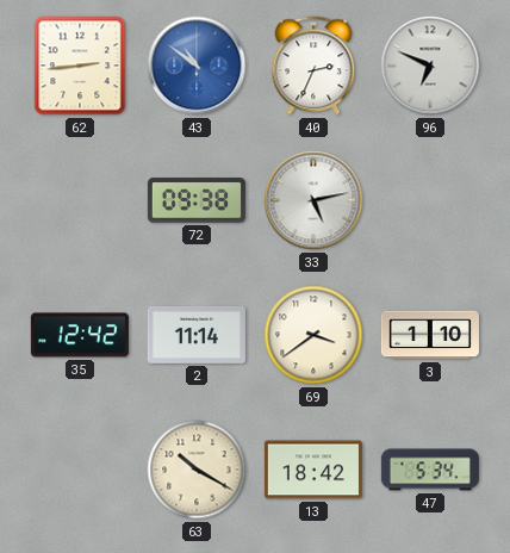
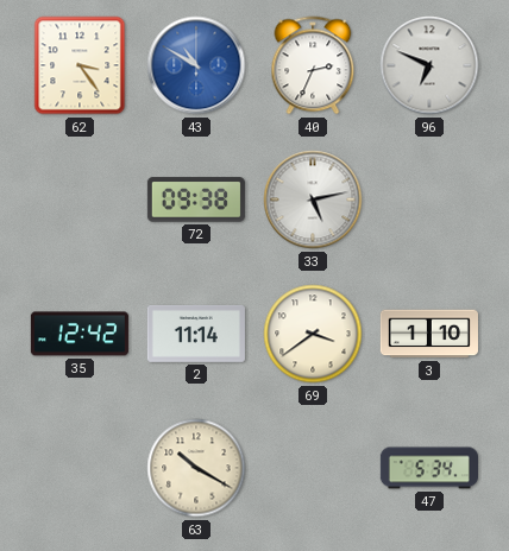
62: 2:44 -> 3:24
43: 10:51 -> 10:50
13: 18:42 -> none
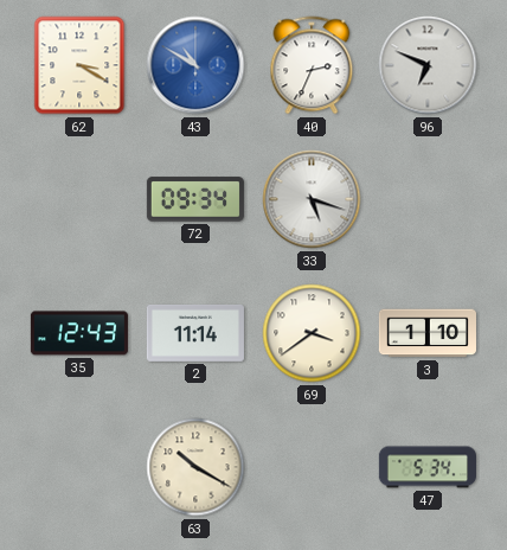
62: 3:24 -> 3:20
72: 09:38 -> 09:34
33: 5:13 -> 5:18
35: 12:42 -> 12:43
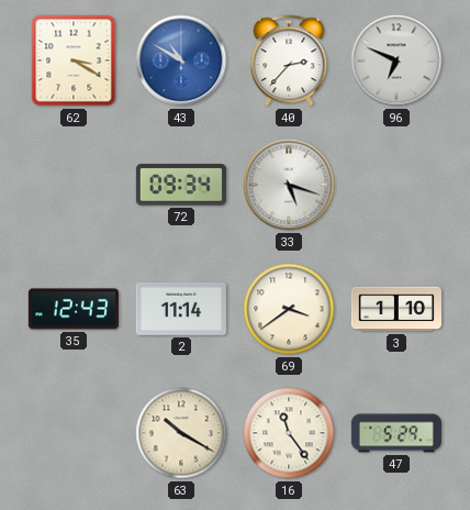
40: 2:34 -> 2:37
16: none -> 11:24
47: 5:34 -> 5:29
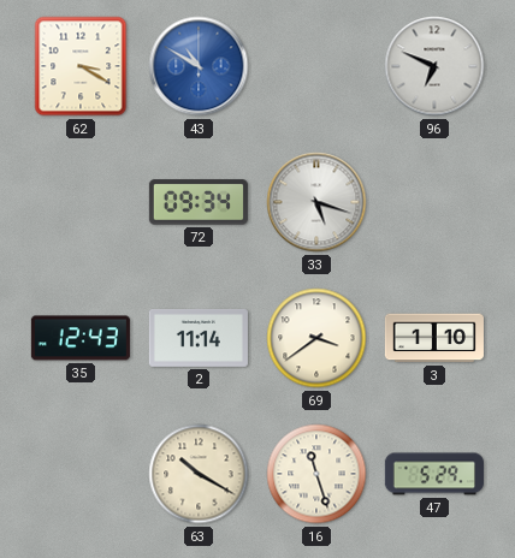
40: 2:37 -> none
16: 11:24 -> 11:27
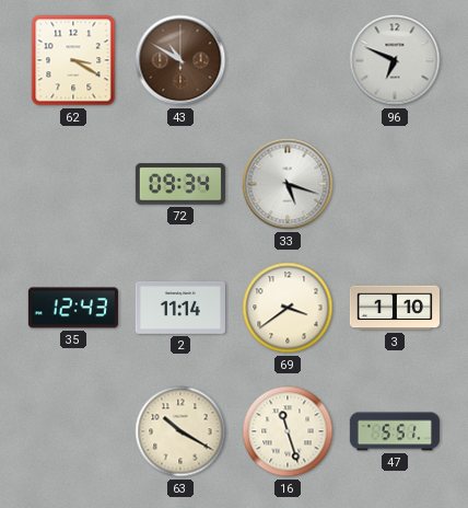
43 dial: blue -> brown
47: 5:29 -> 5:51
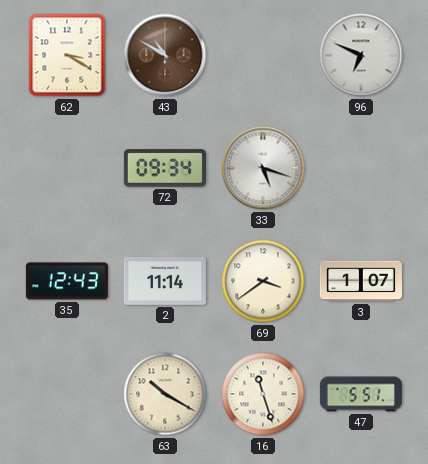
3: 1:10 -> 1:07
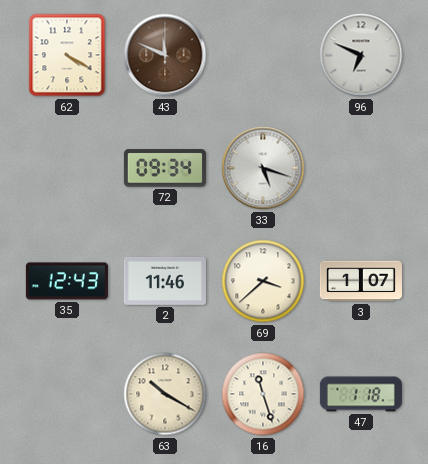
62: 3:20 -> 4:20
43: 10:50 -> 11:49
2: 11:14 -> 11:46
69: 3:39 -> 3:38
47: 5:51 -> 1:18
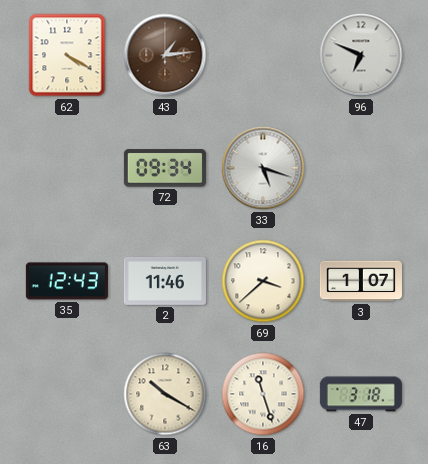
43: 11:49 -> 1:14
47: 1:18 -> 3:18
